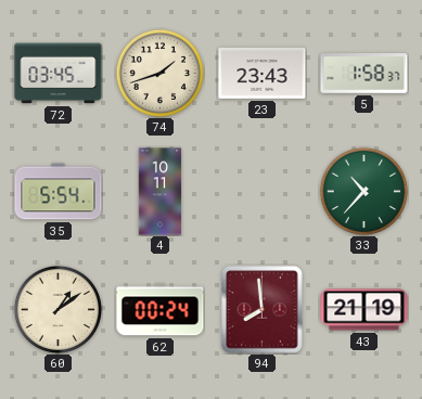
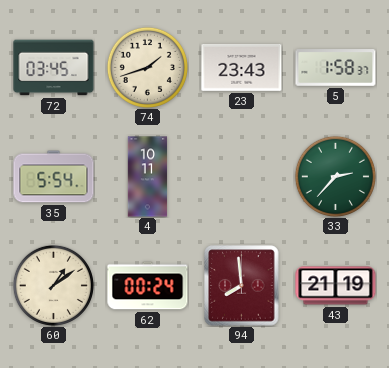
33: 10:37 -> 2:37
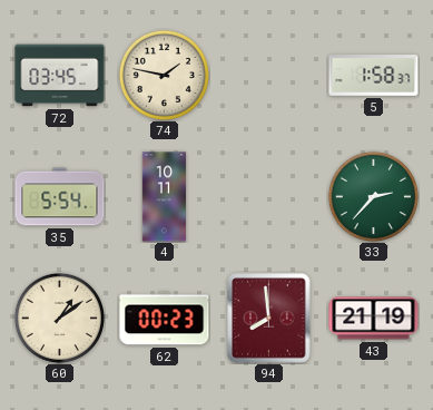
74: 1:42 -> 1:47
23: 23:43 -> none
62: 00:24 -> 00:23
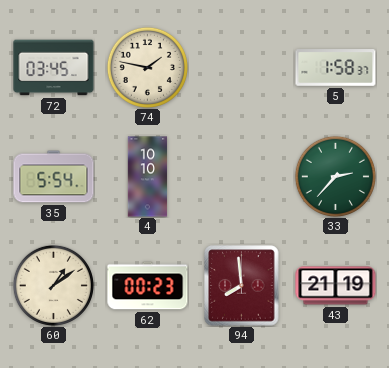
4: 10:11 -> 10:10
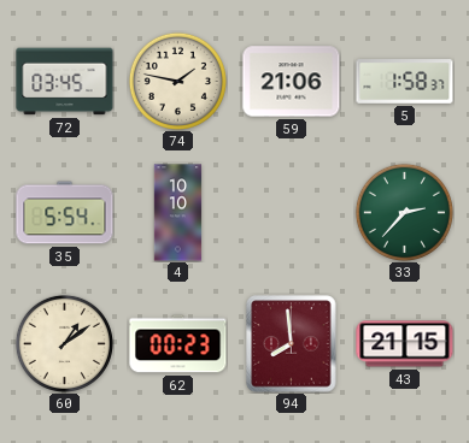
59: none -> 21:06
43: 21:19 -> 21:15
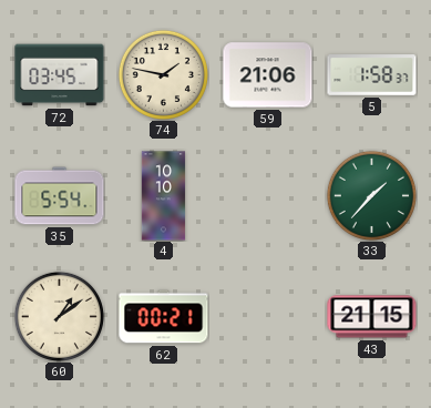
33: 2:37 -> 1:37
62: 00:23 -> 00:21
94: 7:59 -> none
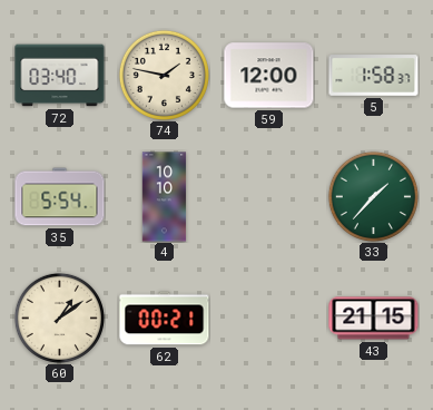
72: 03:45 -> 03:40
59: 21:06 -> 12:00
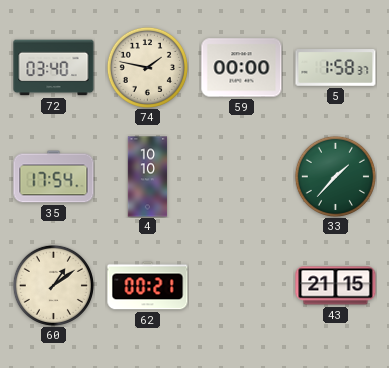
59: 12:00 -> 00:00
35: 5:54 -> 17:54
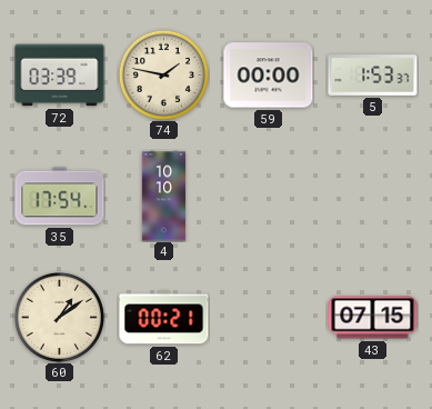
72: 03:40 -> 03:39
5: 1:58 -> 1:53
33: 1:37 -> none
43: 21:15 -> 07:15
